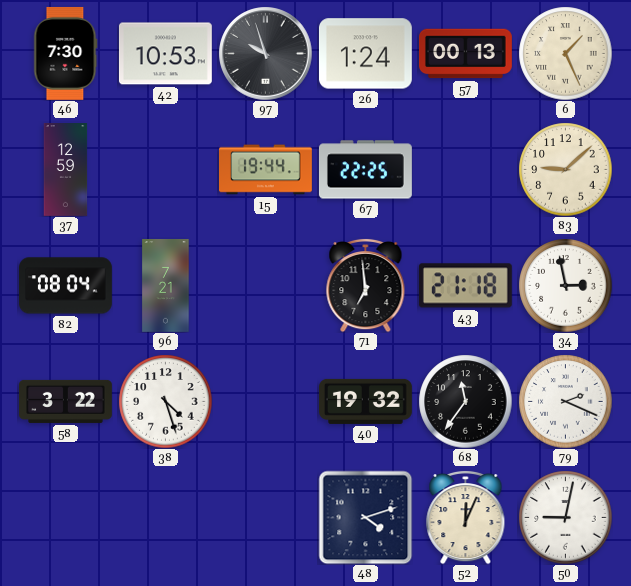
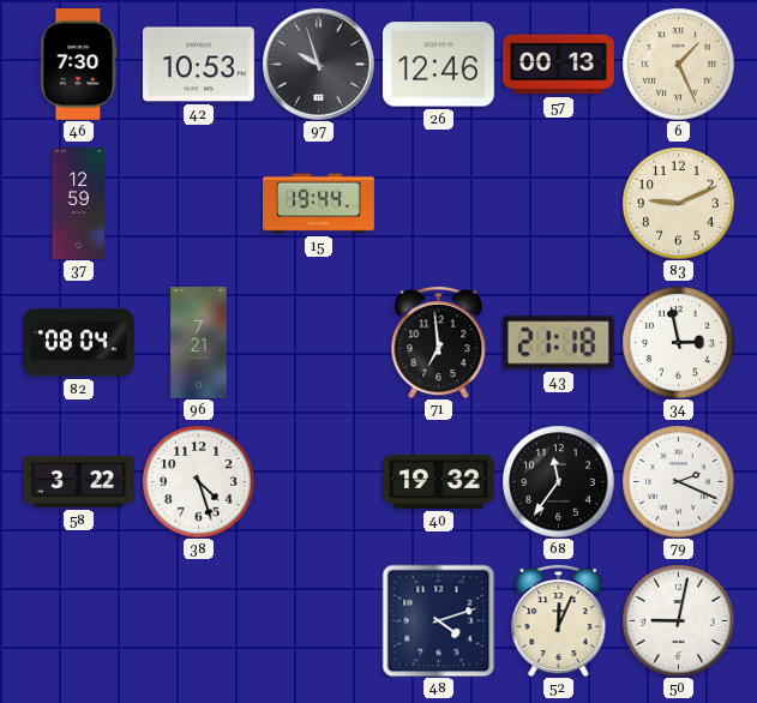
26: 1:24 -> 12:46
67: 22:25 -> none
83: 9:08 -> 9:11
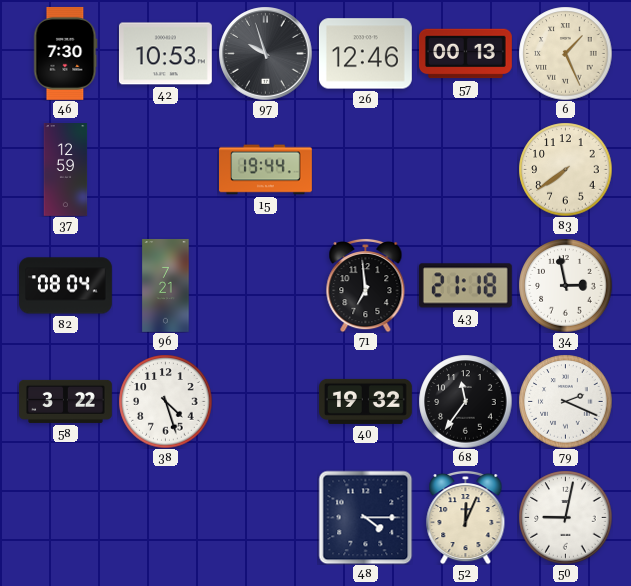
83: 9:11 -> 7:39
48: 4:12 -> 4:15
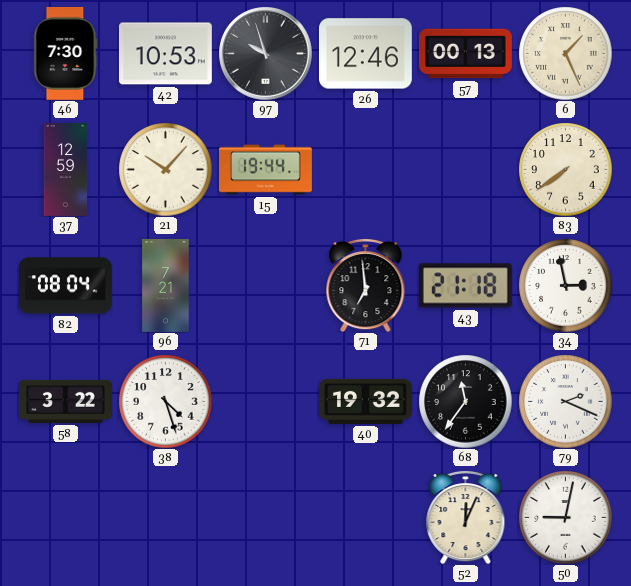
21: none -> 10:07
48: 4:15 -> none
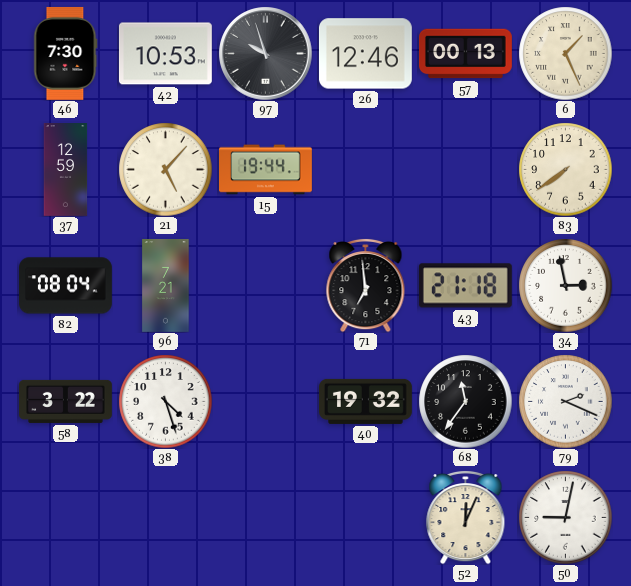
21: 10:07 -> 5:07
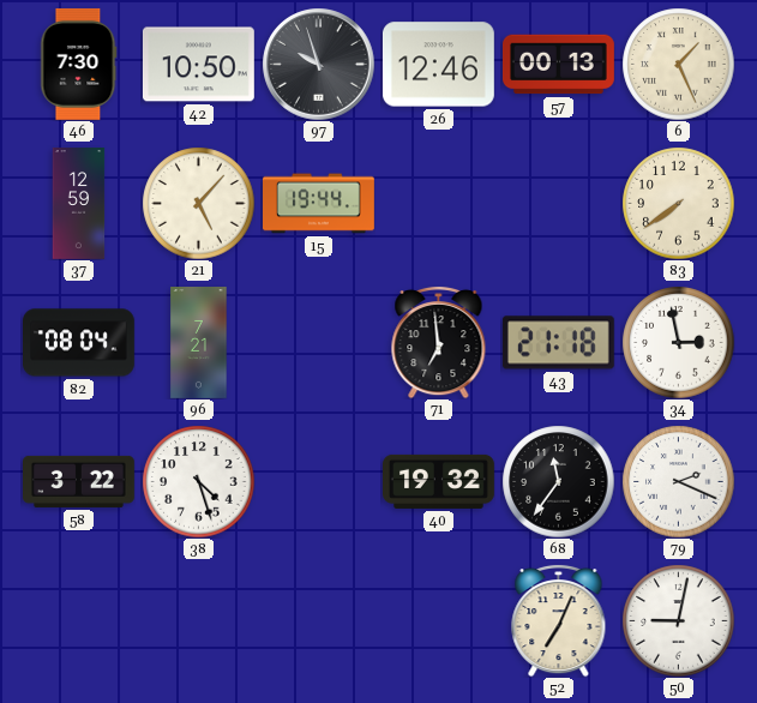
42: 10:53 -> 10:50
52: 12:04 -> 7:04
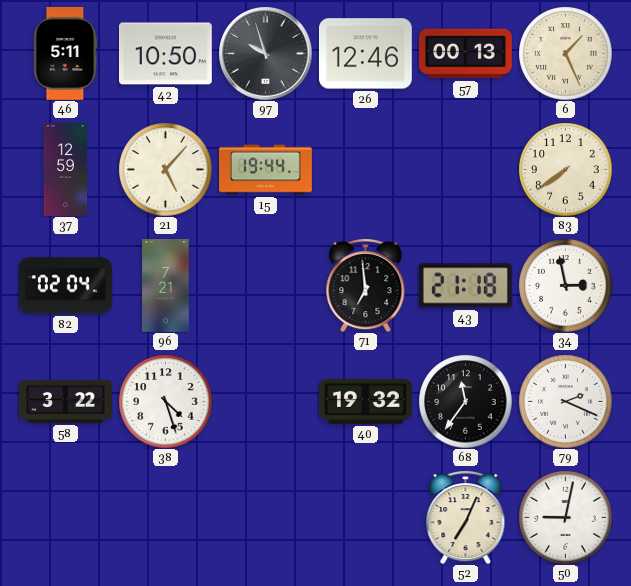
46: 7:30 -> 5:11
82: 08:04 -> 02:04
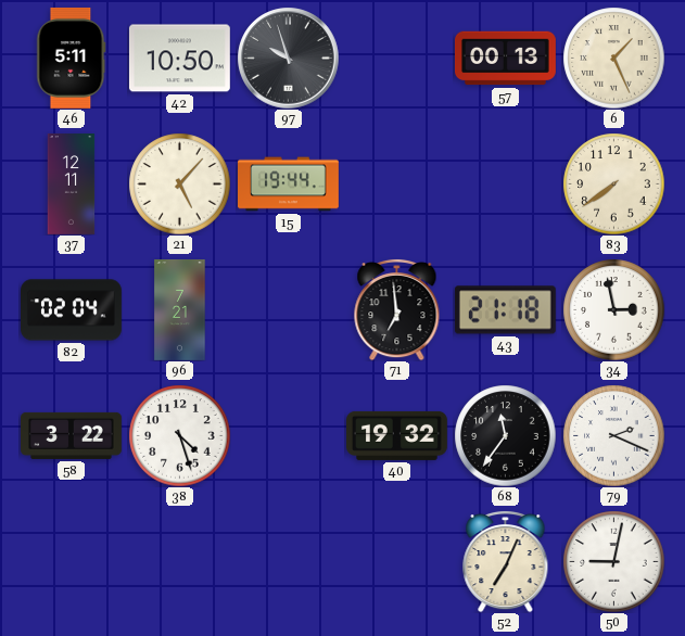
26: 12:46 -> none
37: 12:59 -> 12:11
